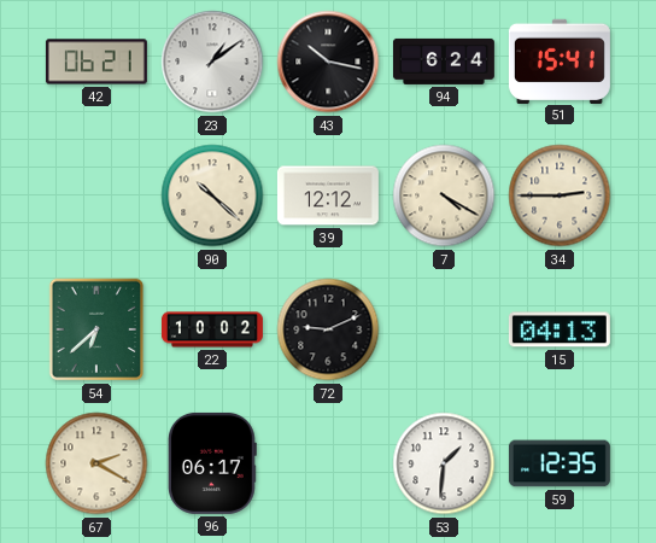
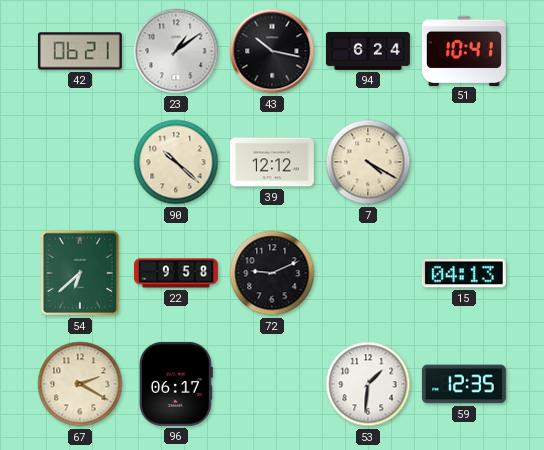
51: 15:41 -> 10:41
34: 2:45 -> none
22: 10:02 -> 9:58
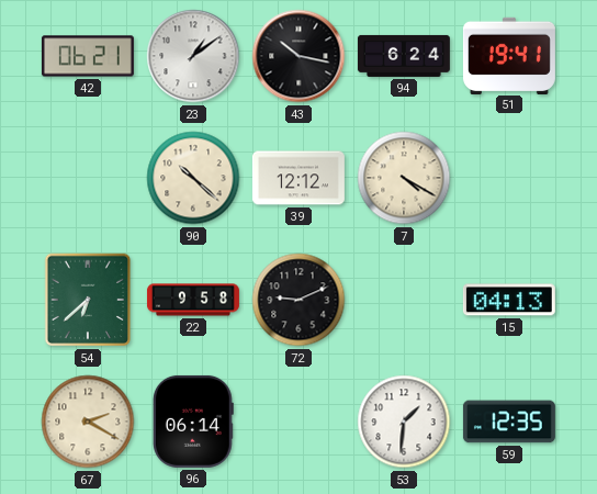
51: 10:41 -> 19:41
96: 06:17 -> 06:14
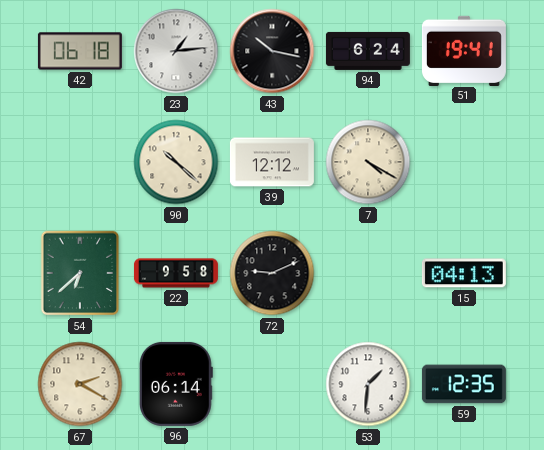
42: 06:21 -> 06:18
23: 1:09 -> 1:14
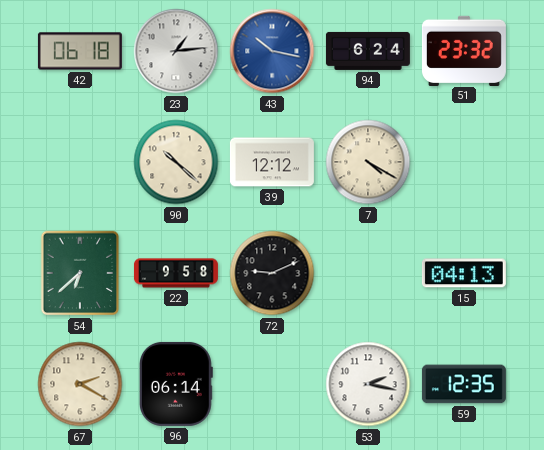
43 dial: black -> blue
51: 19:41 -> 23:32
53: 1:31 -> 2:17
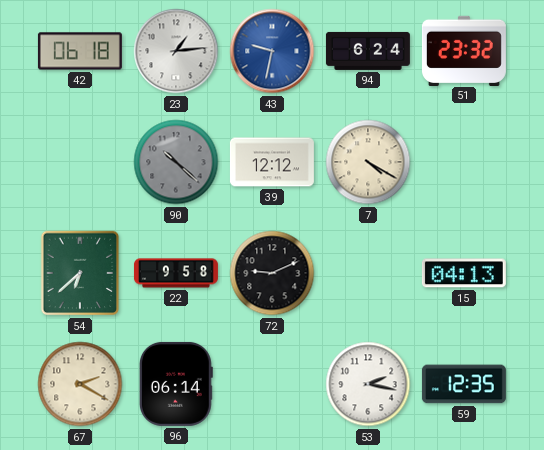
43: 10:17 -> 9:32
90 dial: cream -> grey
